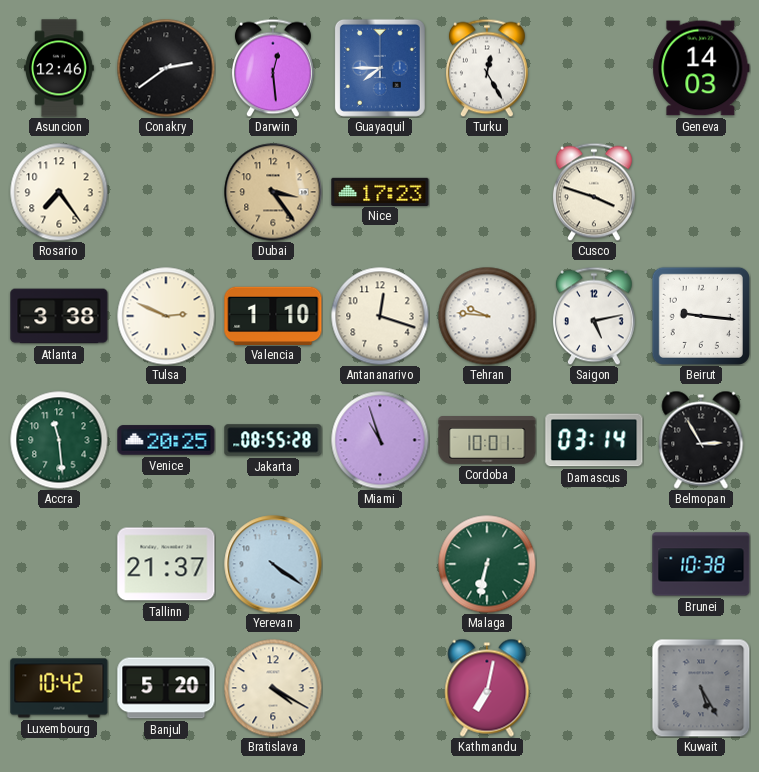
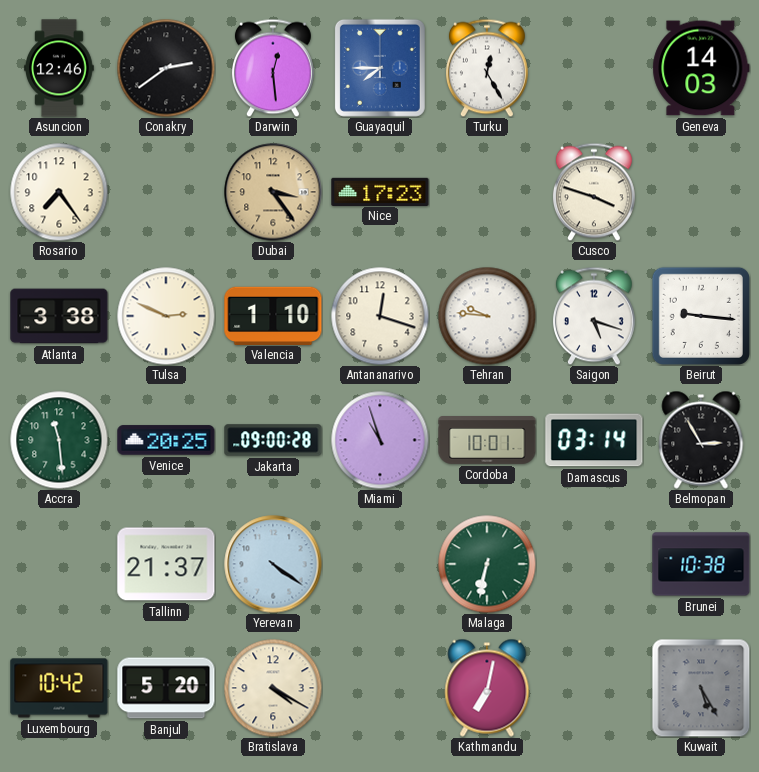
Saigon: 5:13 -> 5:18
Jakarta: 08:55 -> 09:00
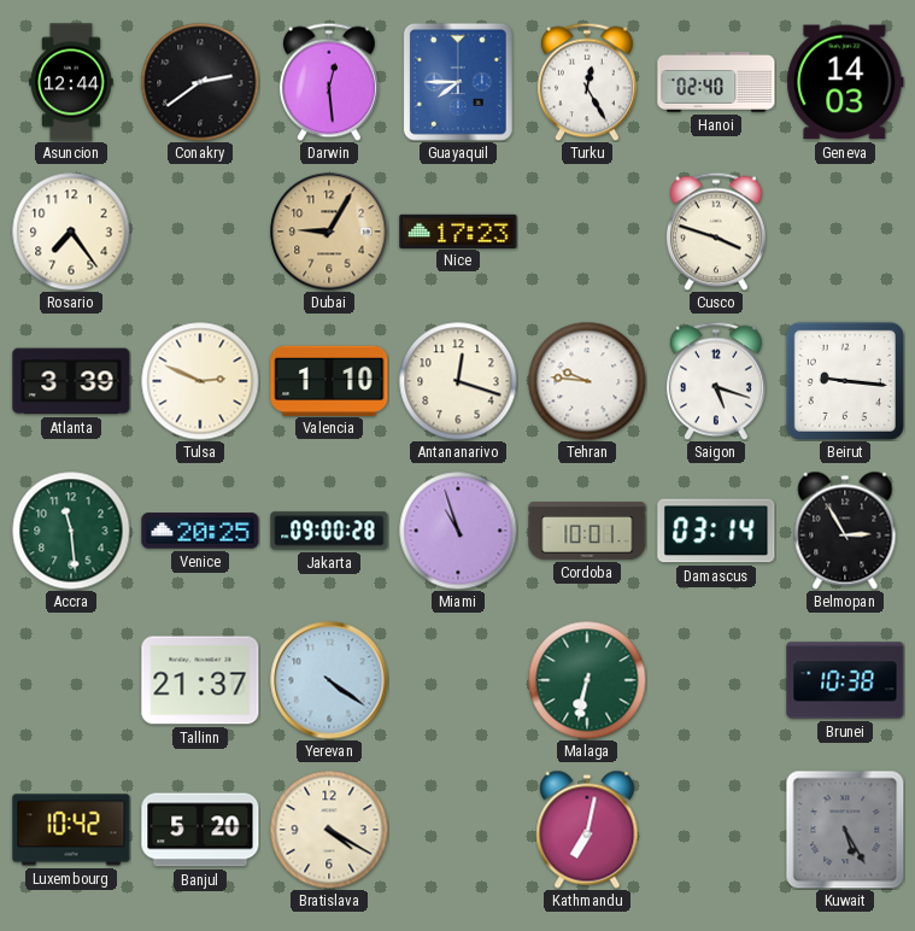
Asuncion: 12:46 -> 12:44
Hanoi: none -> 02:40
Dubai: 3:24 -> 9:05
Atlanta: 3:38 -> 3:39
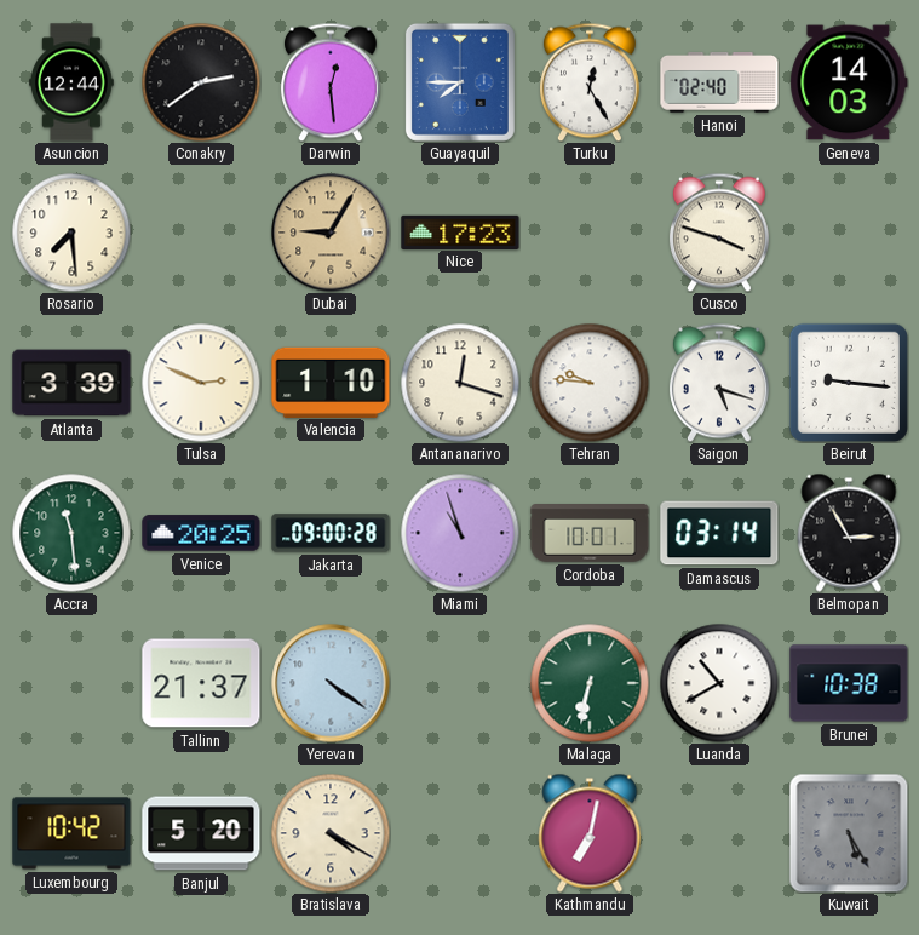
Rosario: 7:24 -> 7:29
Luanda: none -> 10:40
